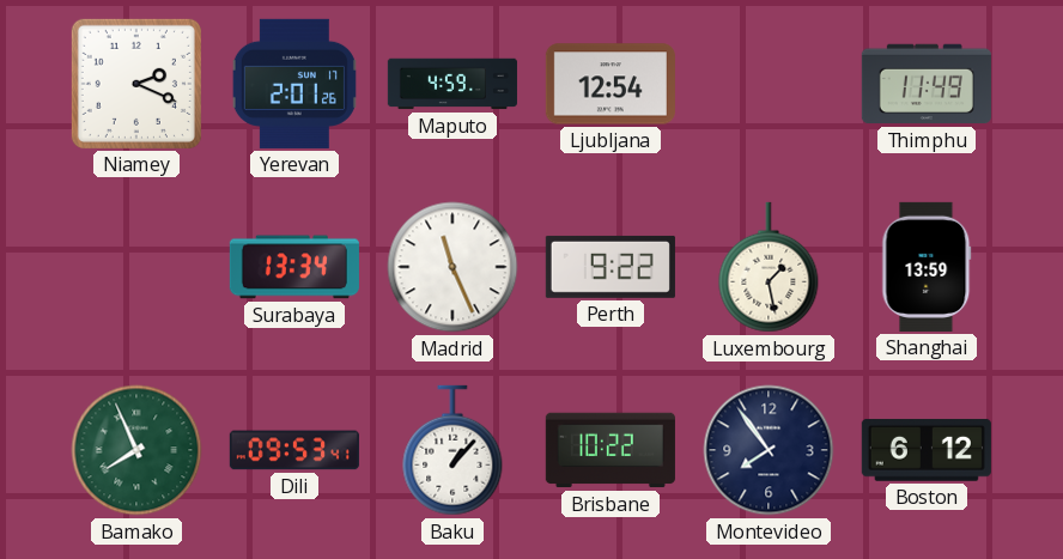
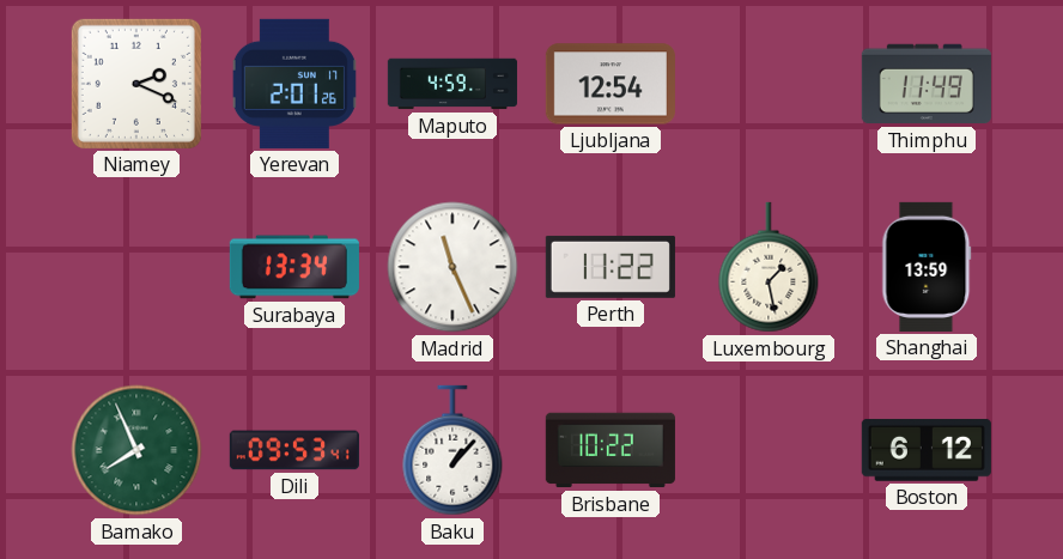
Perth: 9:22 -> 11:22
Montevideo: 7:54 -> none
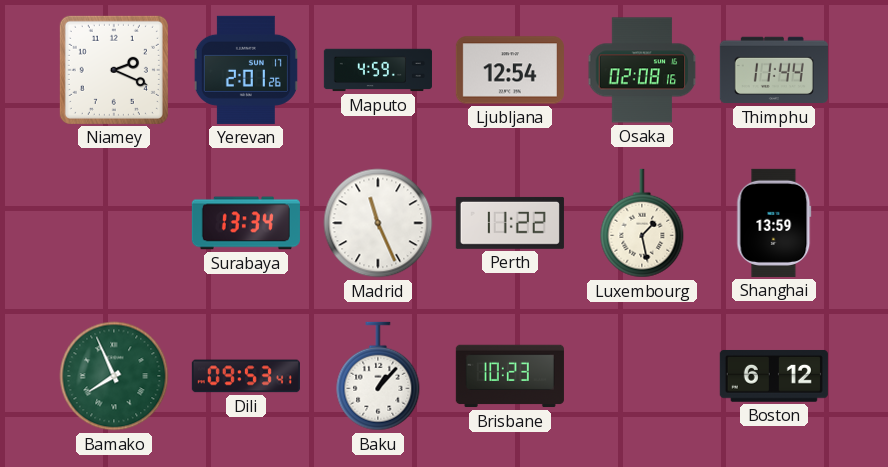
Osaka: none -> 02:08
Thimphu: 11:49 -> 11:44
Brisbane: 10:22 -> 10:23
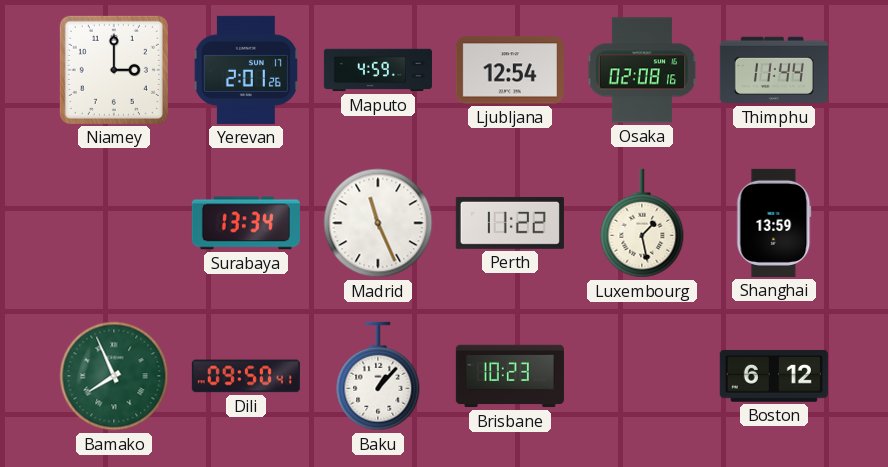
Niamey: 2:19 -> 3:00
Dili: 09:53 -> 09:50
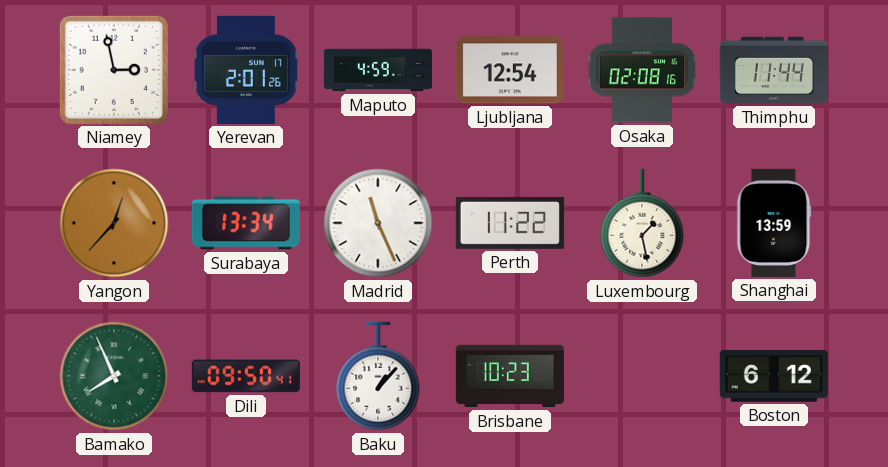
Niamey: 3:00 -> 2:58
Yangon: none -> 12:37
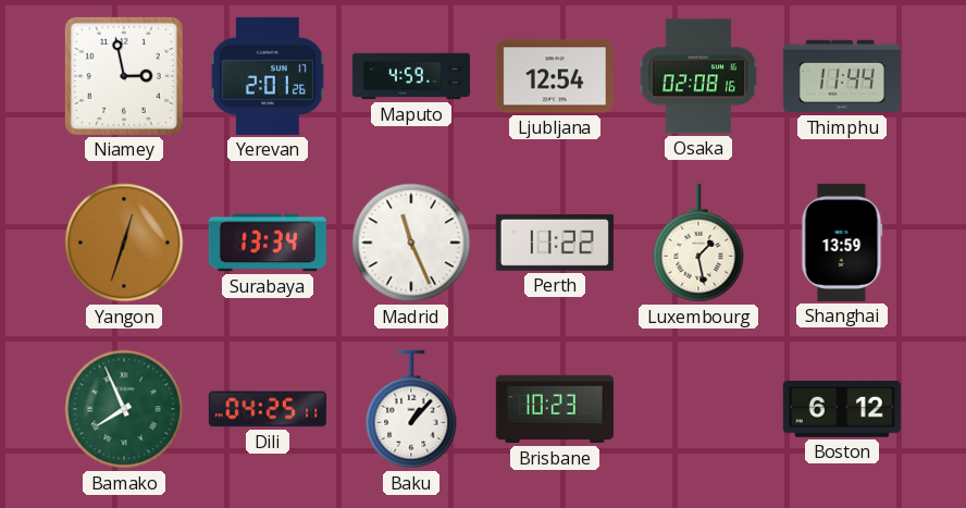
Yangon: 12:37 -> 12:33
Dili: 09:50 -> 04:25
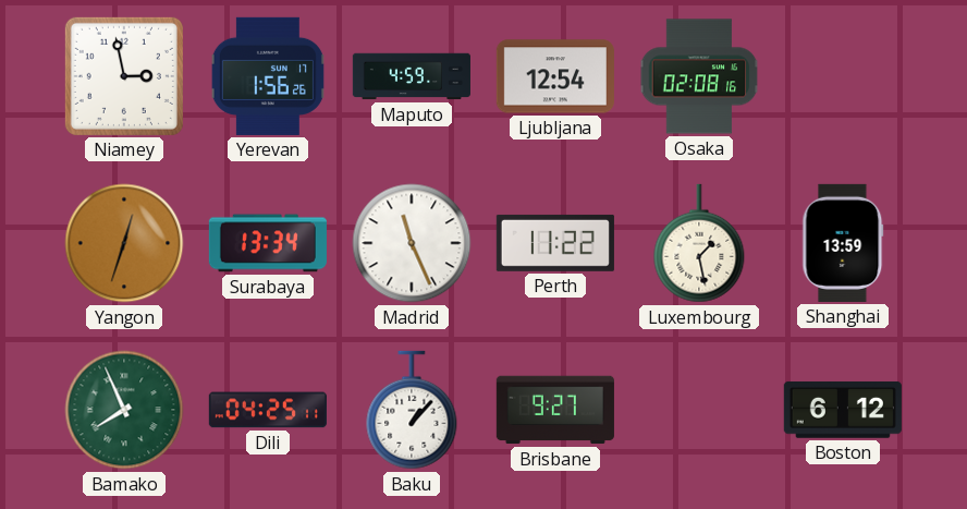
Yerevan: 2:01 -> 1:56
Thimphu: 11:44 -> none
Brisbane: 10:23 -> 9:27
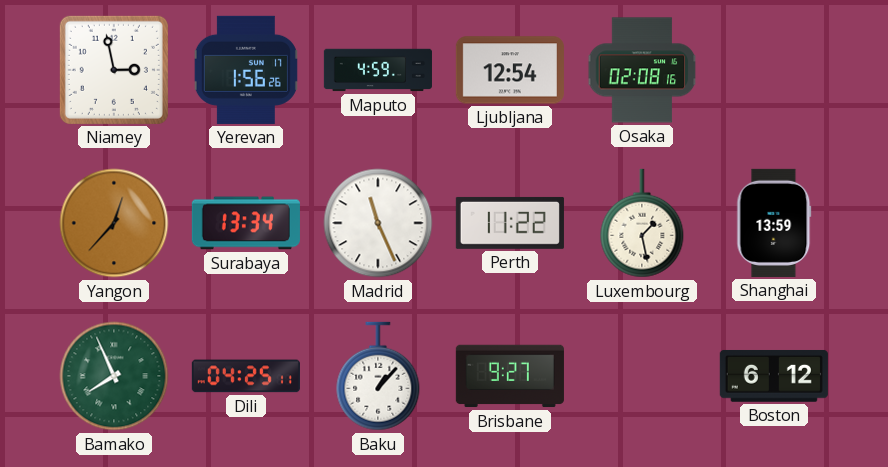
Yangon: 12:33 -> 12:37
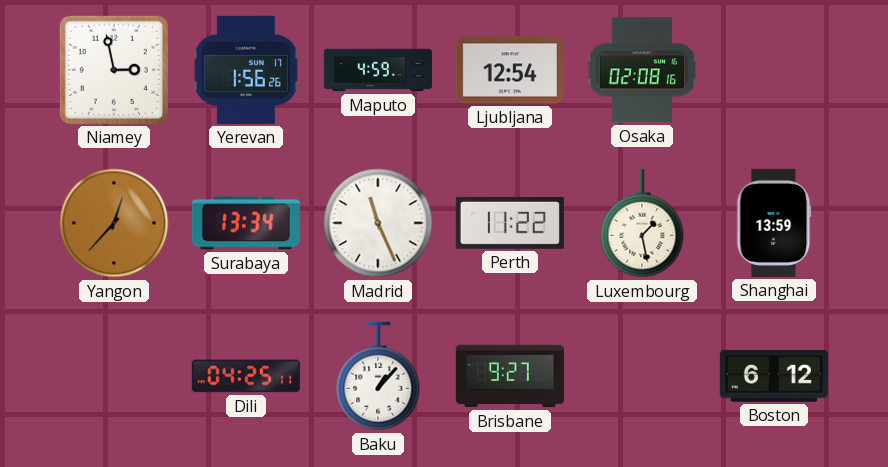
Bamako: 7:56 -> none
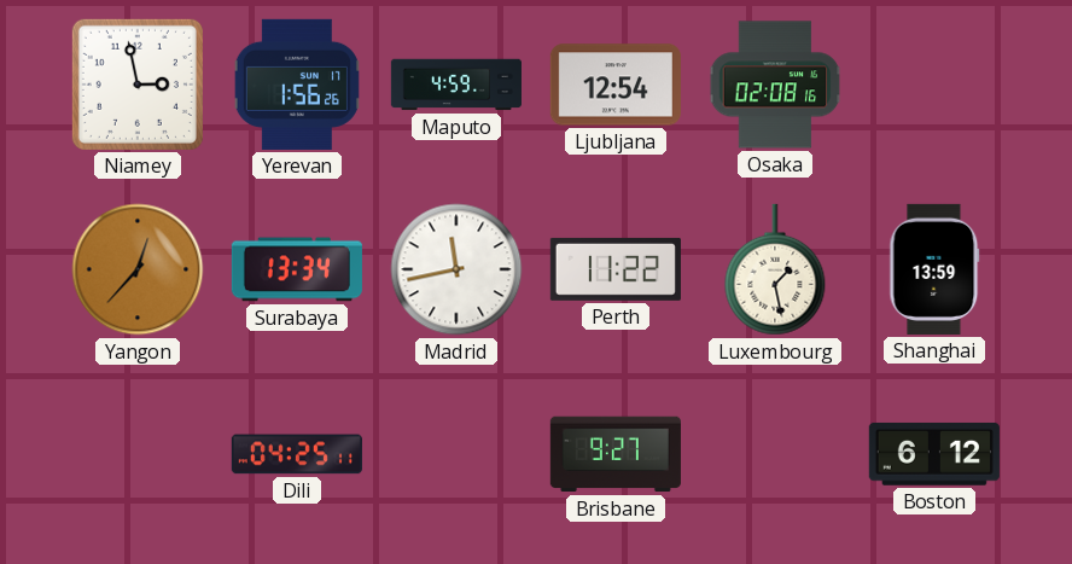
Madrid: 11:26 -> 11:43
Baku: 1:07 -> none
